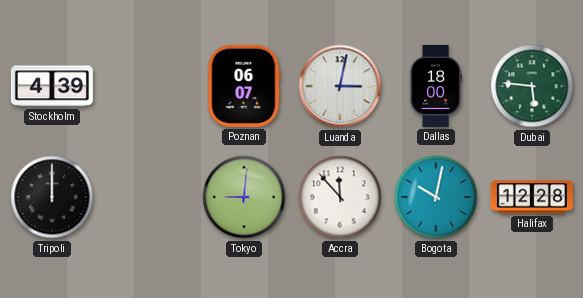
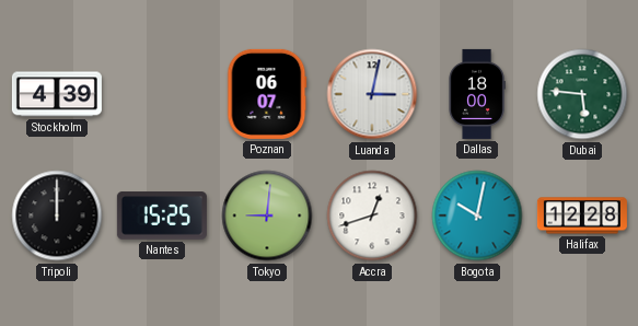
Nantes: none -> 15:25
Accra: 11:53 -> 12:42
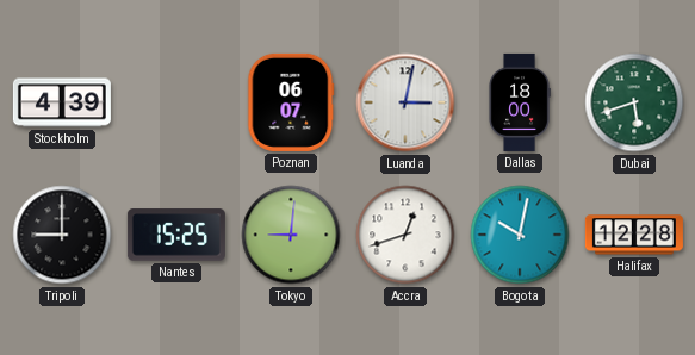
Dubai: 5:46 -> 5:42
Tripoli: 12:00 -> 9:00
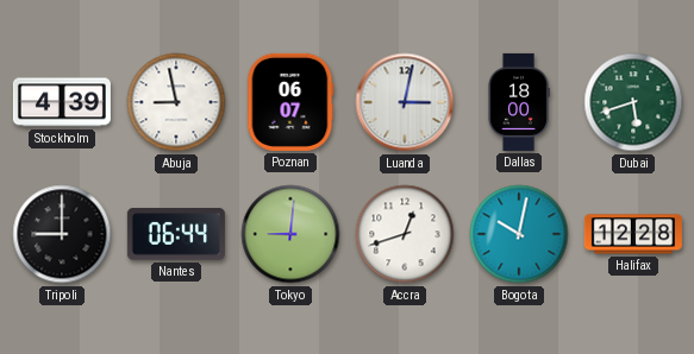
Abuja: none -> 8:58
Nantes: 15:25 -> 06:44
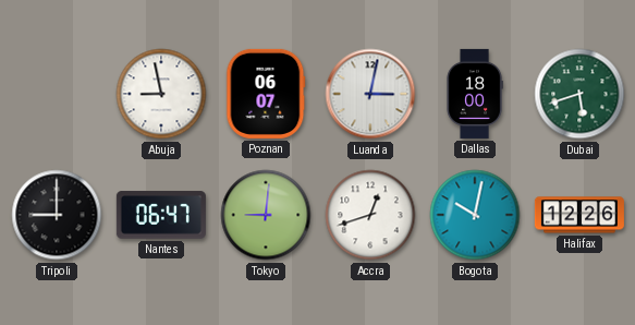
Stockholm: 4:39 -> none
Nantes: 06:44 -> 06:47
Halifax: 12:28 -> 12:26
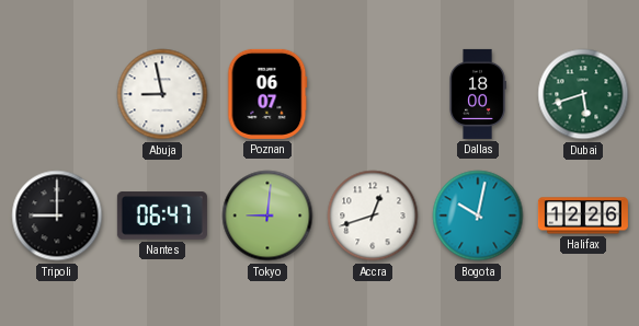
Luanda: 3:02 -> none
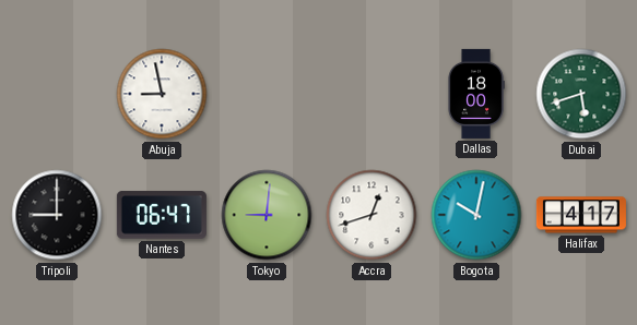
Poznan: 06:07 -> none
Halifax: 12:26 -> 4:17
